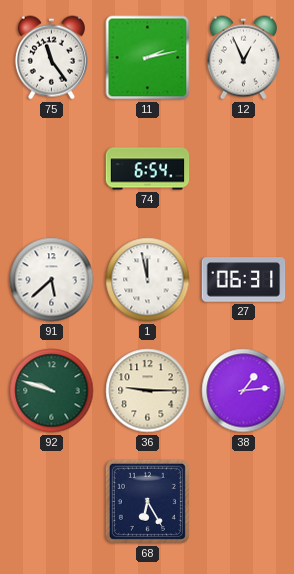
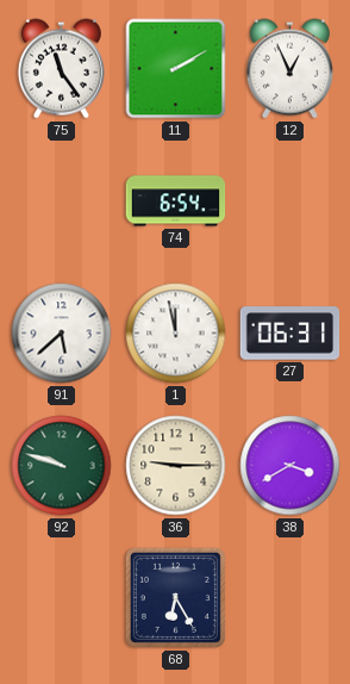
11: 2:13 -> 2:10
38: 1:14 -> 3:40
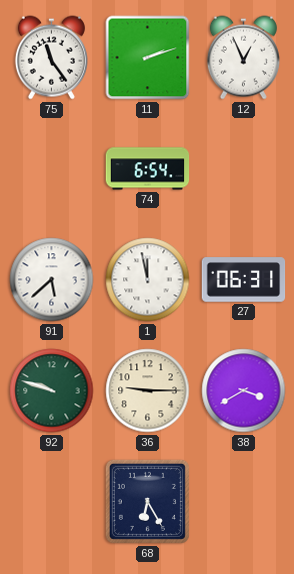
11: 2:10 -> 2:12
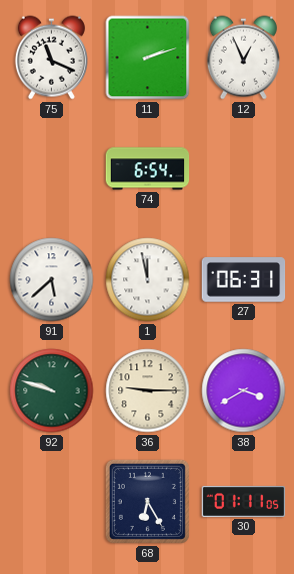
75: 11:24 -> 11:19
30: none -> 01:11
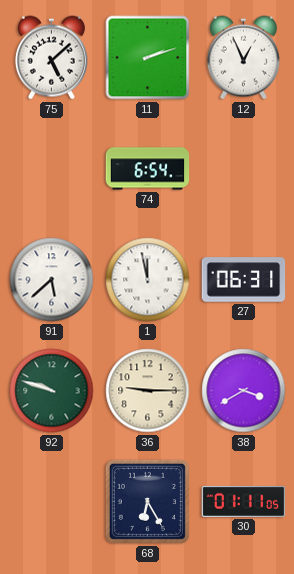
75: 11:19 -> 5:08
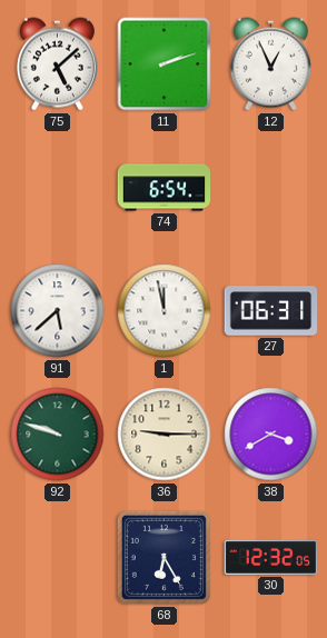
30: 01:11 -> 12:32
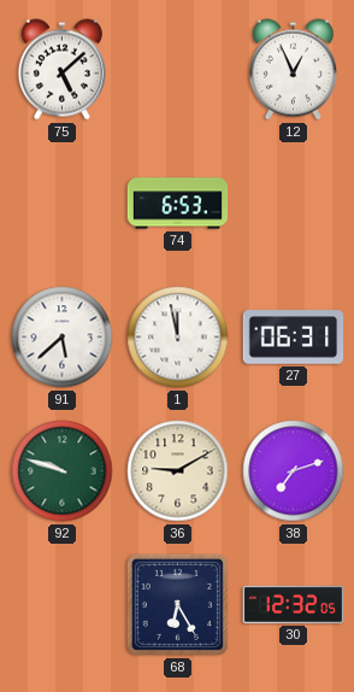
11: 2:12 -> none
74: 6:54 -> 6:53
36: 9:15 -> 9:10
38: 3:40 -> 7:12
